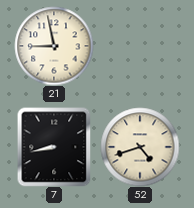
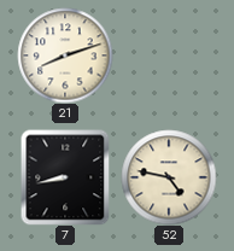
21: 8:58 -> 8:12
52: 4:42 -> 4:47
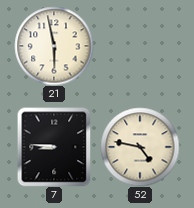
21: 8:12 -> 5:58
7: 8:43 -> 8:46
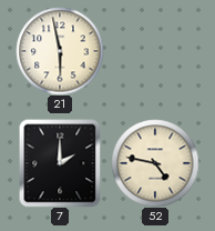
7: 8:46 -> 2:00
